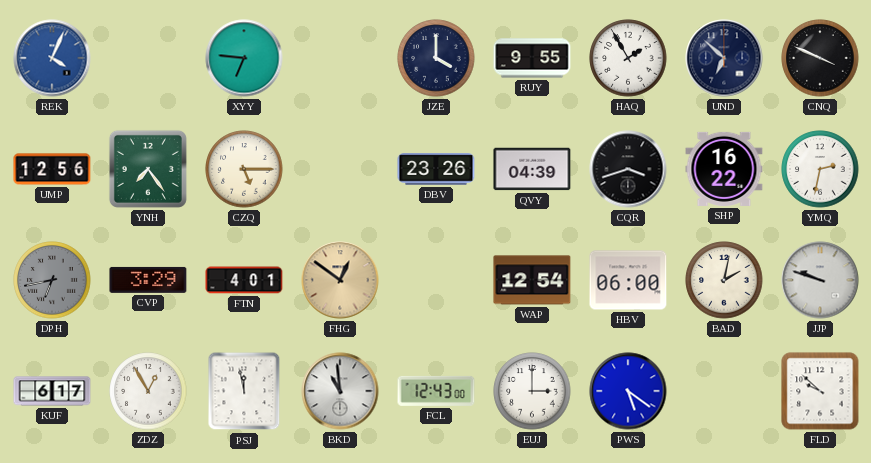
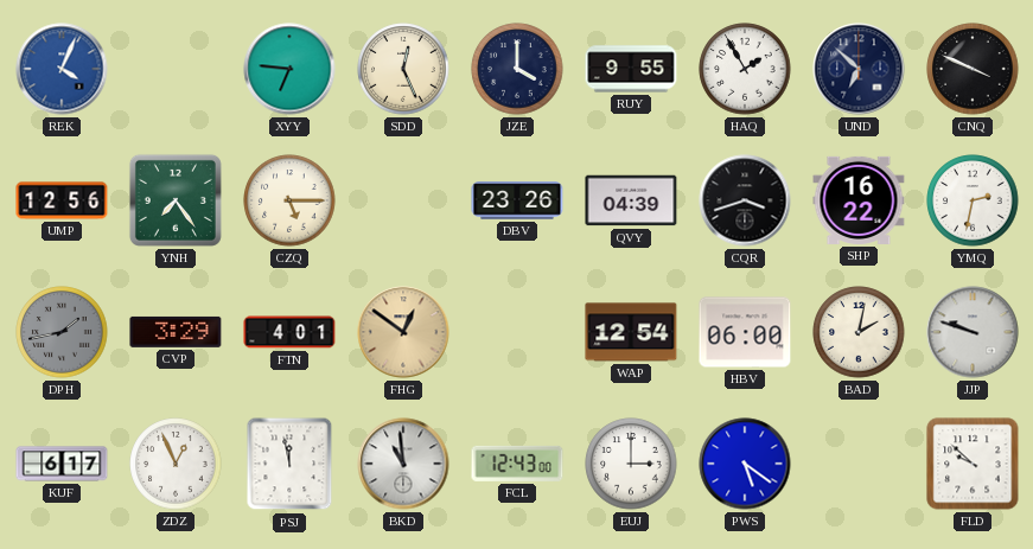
SDD: none -> 12:26
DPH: 6:43 -> 1:43
ZDZ: 12:55 -> 12:56
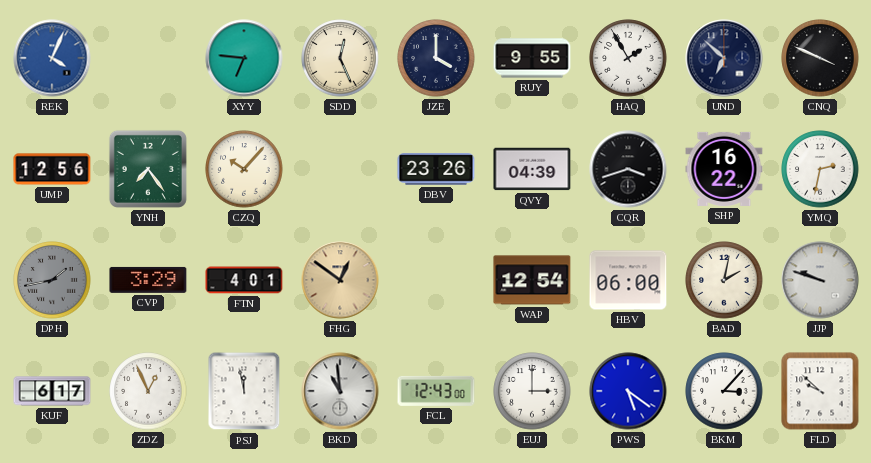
CZQ: 5:15 -> 10:07
BKM: none -> 3:07
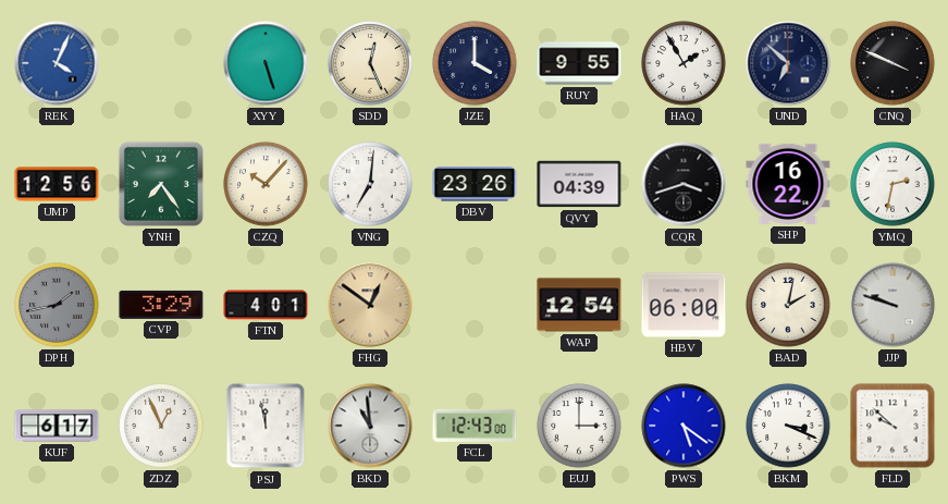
XYY: 6:46 -> 5:27
VNG: none -> 7:01
BKM: 3:07 -> 3:19
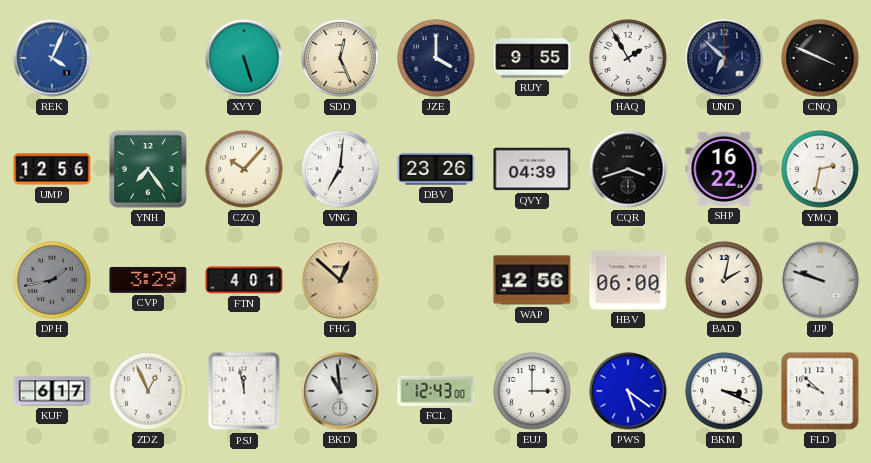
FHG: 12:51 -> 12:52
WAP: 12:54 -> 12:56
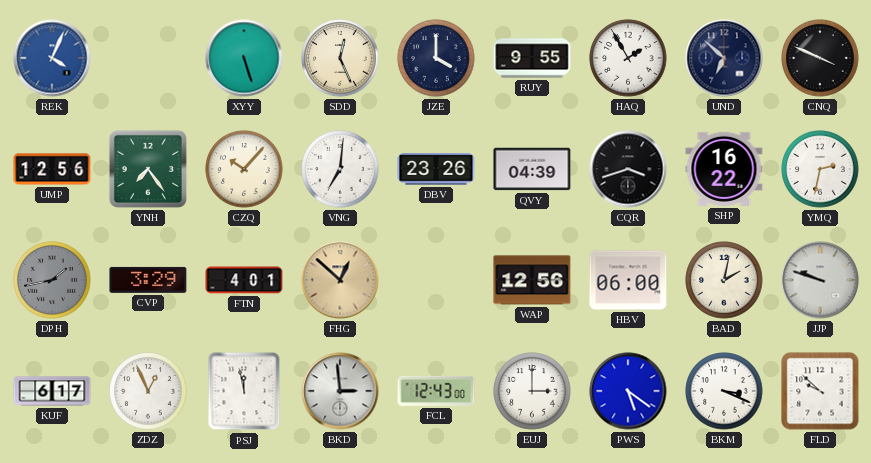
BKD: 10:59 -> 2:59
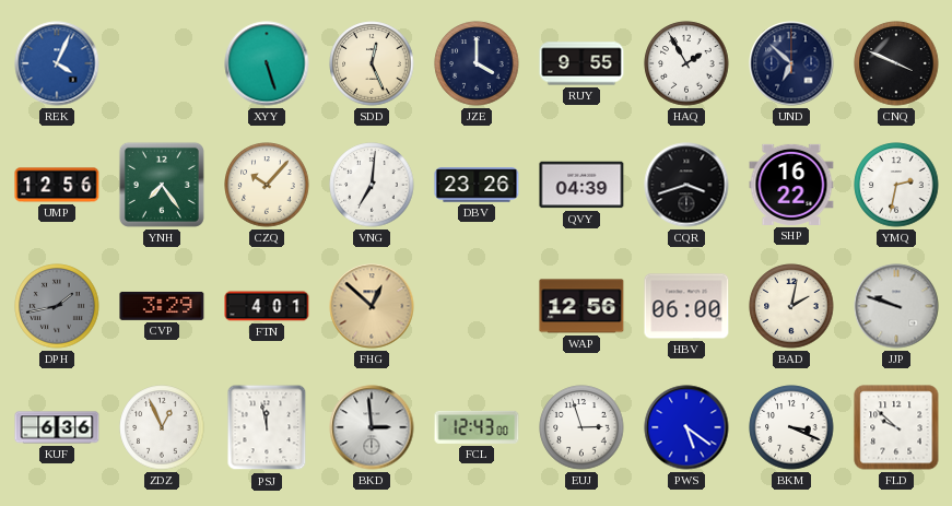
KUF: 6:17 -> 6:36
EUJ: 3:00 -> 2:57
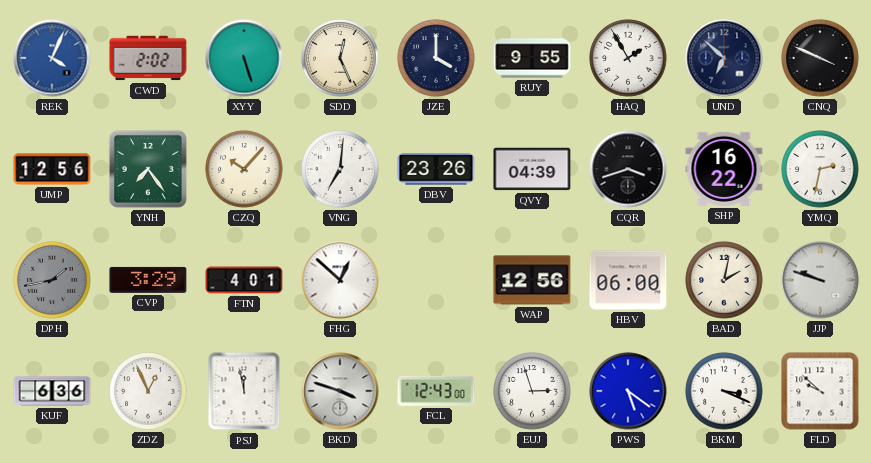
CWD: none -> 2:02
FHG dial: champagne -> white
BKD: 2:59 -> 3:48
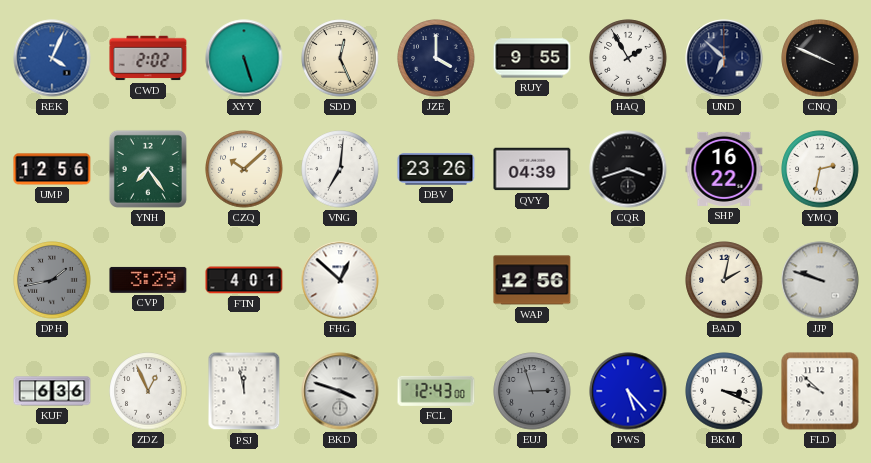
CZQ: 10:07 -> 10:08
HBV: 06:00 -> none
EUJ dial: white -> grey
PWS: 5:21 -> 5:23
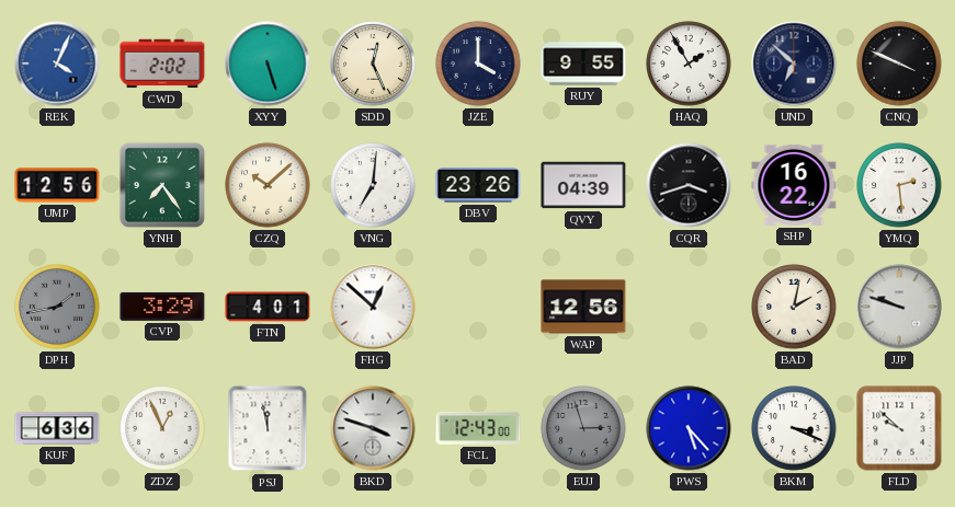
YMQ: 2:32 -> 2:29
